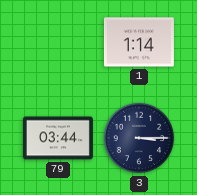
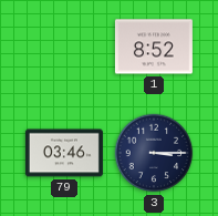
1: 1:14 -> 8:52
79: 03:44 -> 03:46
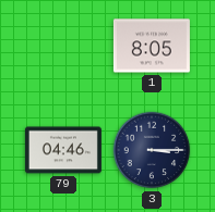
1: 8:52 -> 8:05
79: 03:46 -> 04:46
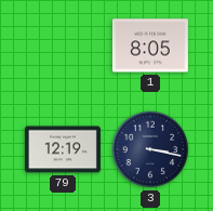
79: 04:46 -> 12:19
3: 3:15 -> 3:17
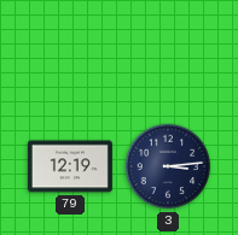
1: 8:05 -> none
3: 3:17 -> 3:14
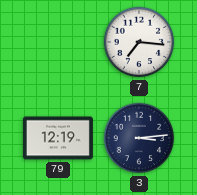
7: none -> 7:16
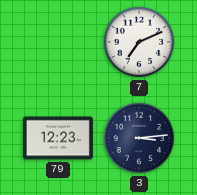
7: 7:16 -> 7:11
79: 12:19 -> 12:23
